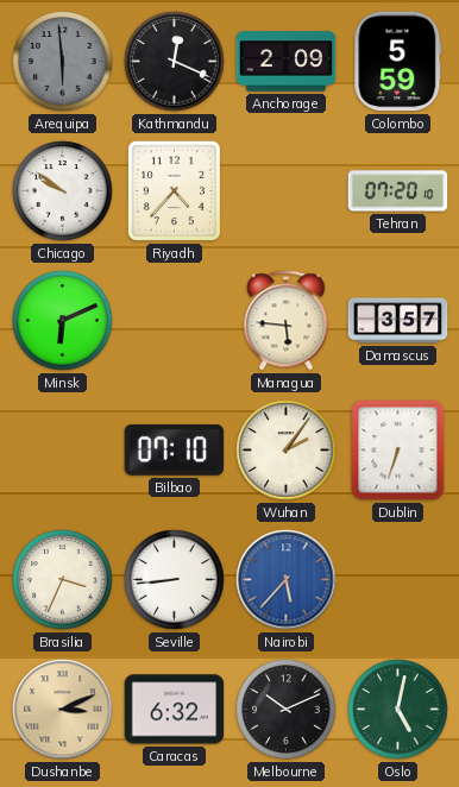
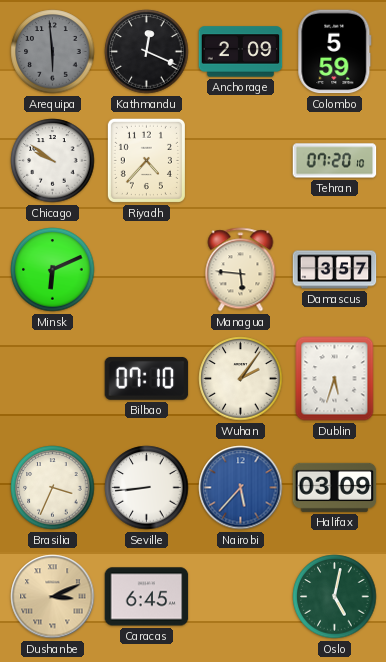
Dublin: 6:33 -> 5:33
Halifax: none -> 03:09
Caracas: 6:32 -> 6:45
Melbourne: 10:11 -> none
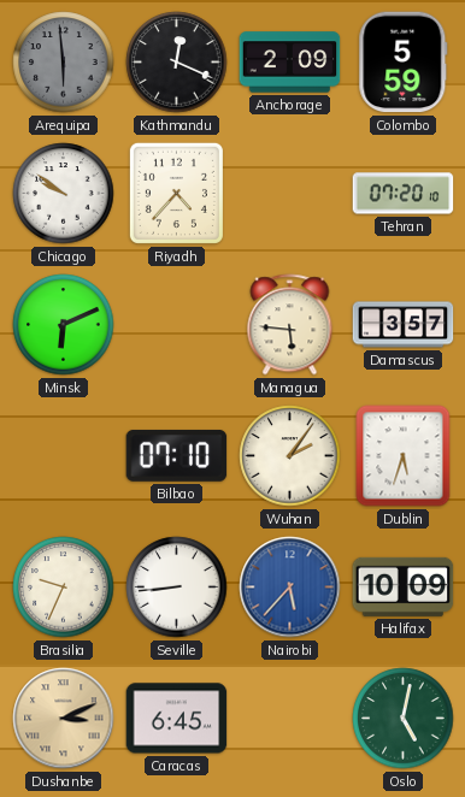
Brasilia: 3:34 -> 9:34
Halifax: 03:09 -> 10:09
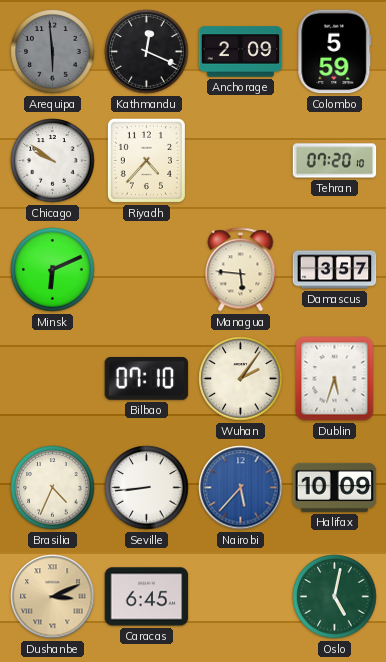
Brasilia: 9:34 -> 4:34
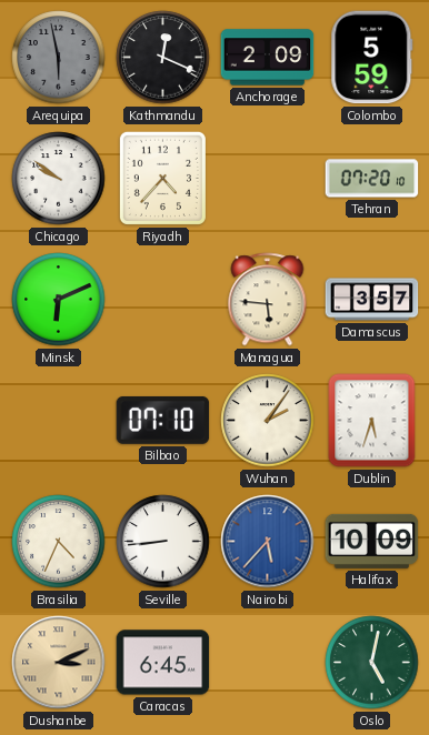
Arequipa: 5:59 -> 5:58
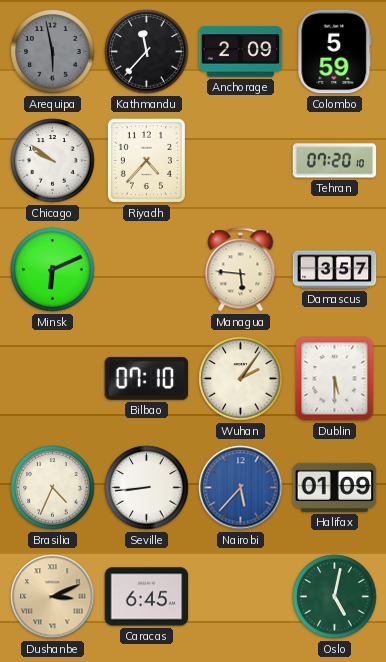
Kathmandu: 12:19 -> 11:37
Dublin: 5:33 -> 5:30
Halifax: 10:09 -> 01:09
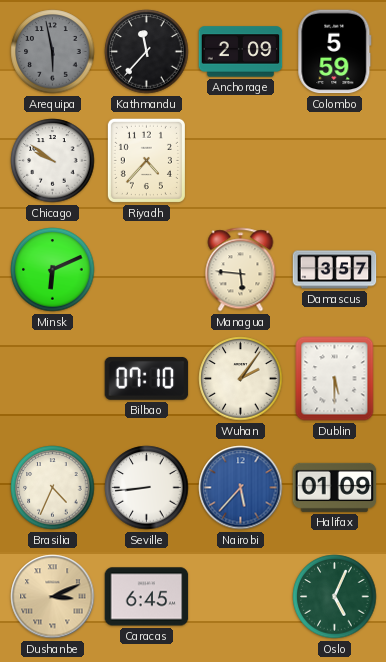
Tehran: 07:20 -> none
Oslo: 5:02 -> 5:04
